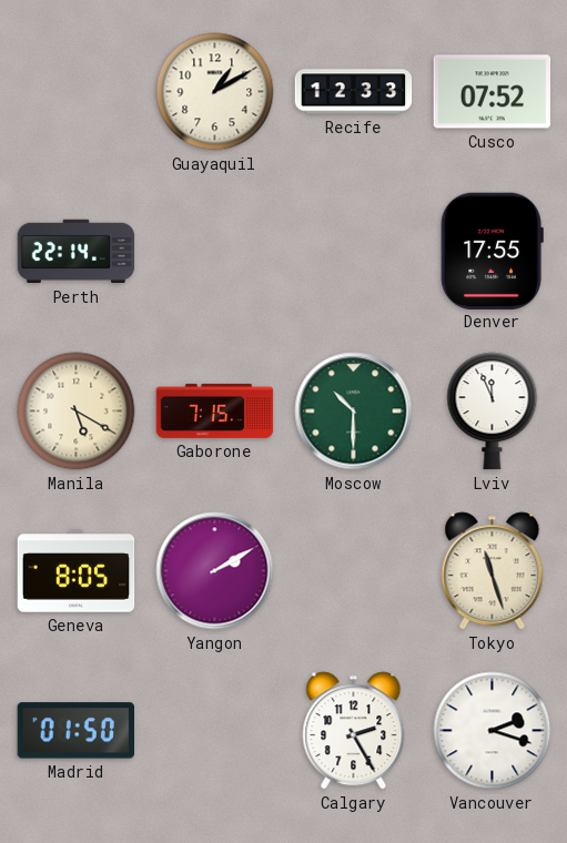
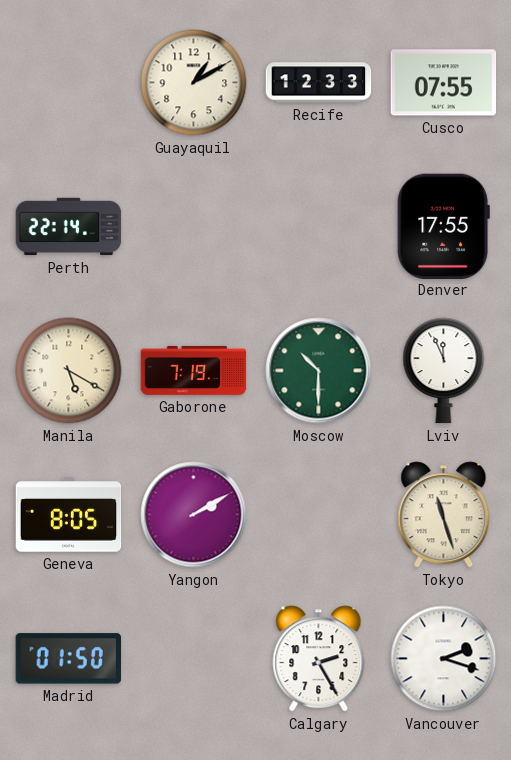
Cusco: 07:52 -> 07:55
Gaborone: 7:15 -> 7:19
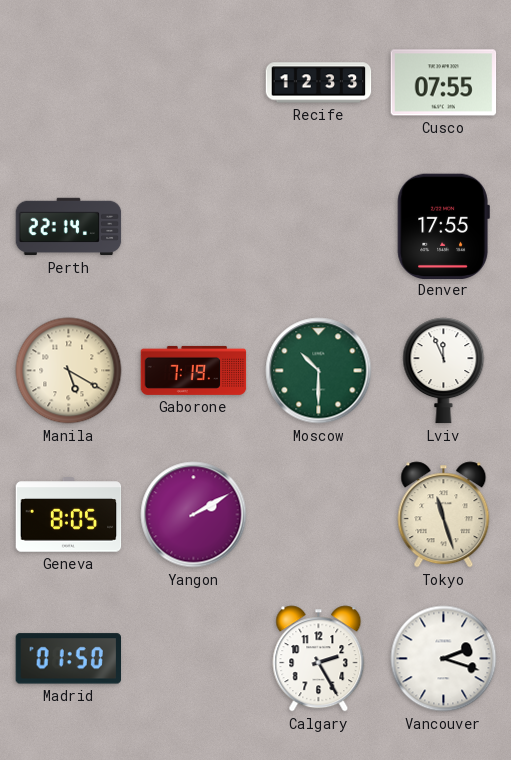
Guayaquil: 1:10 -> none
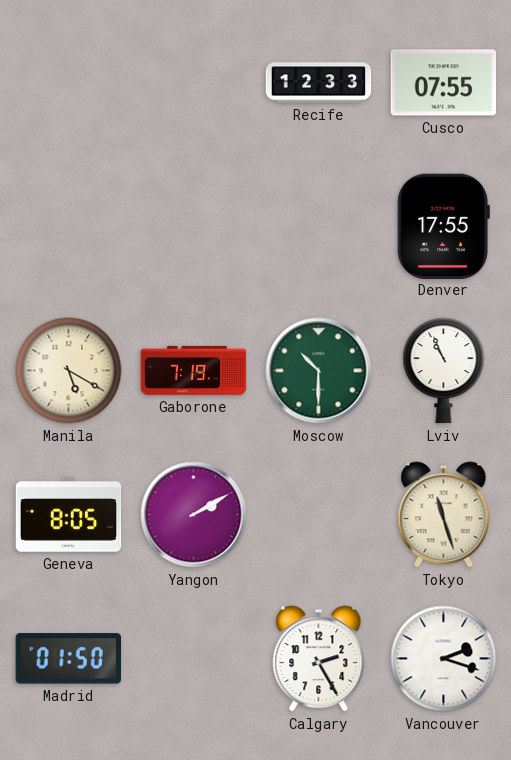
Perth: 22:14 -> none
Lviv: 11:56 -> 10:56
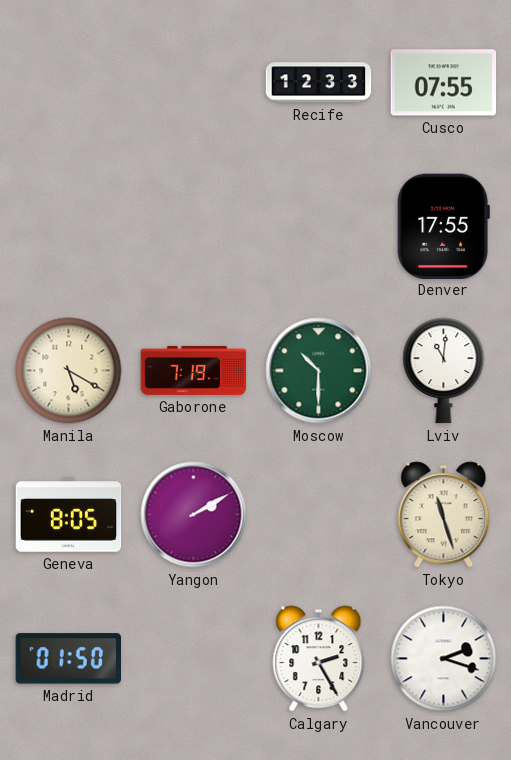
Lviv: 10:56 -> 11:01
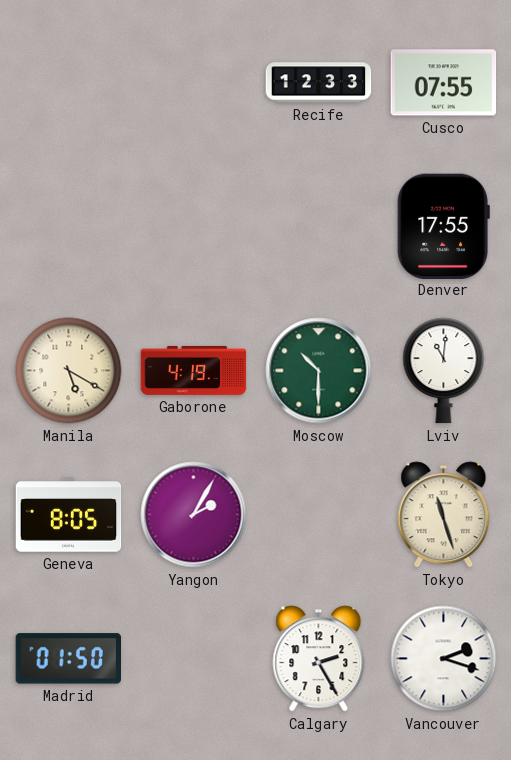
Gaborone: 7:19 -> 4:19
Yangon: 2:10 -> 2:05
